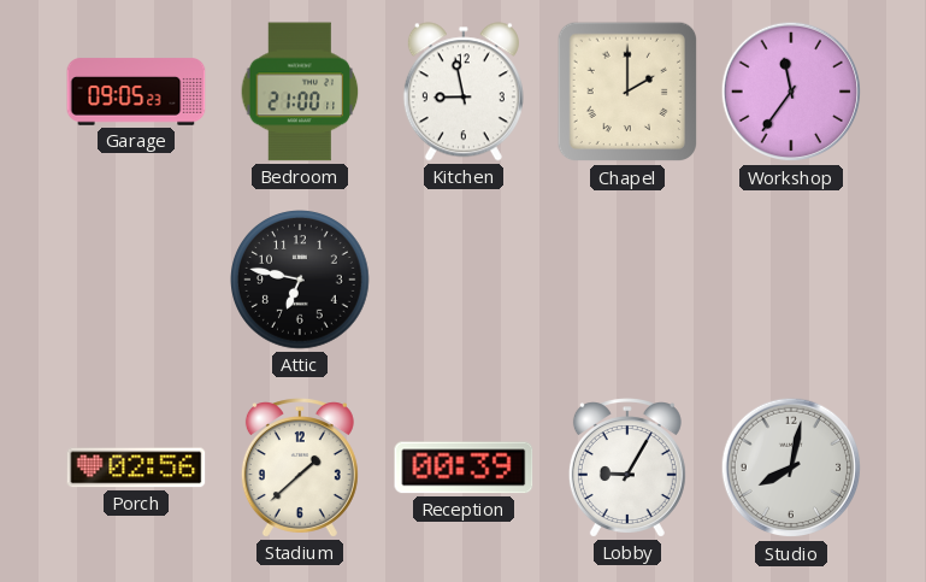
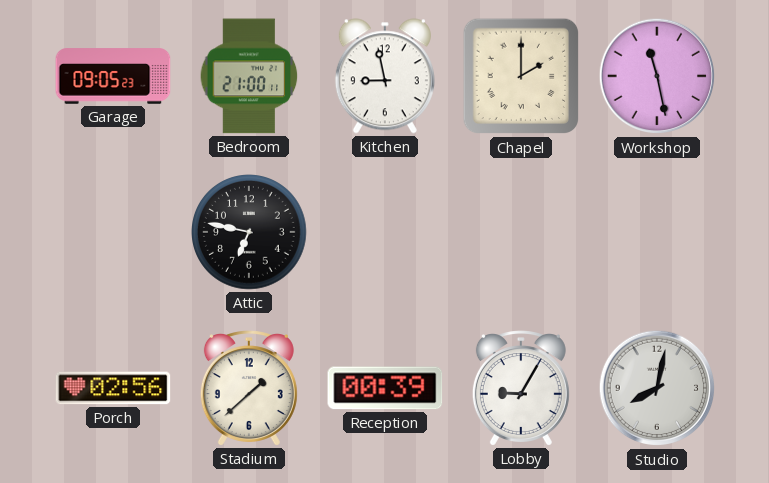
Workshop: 11:36 -> 11:28
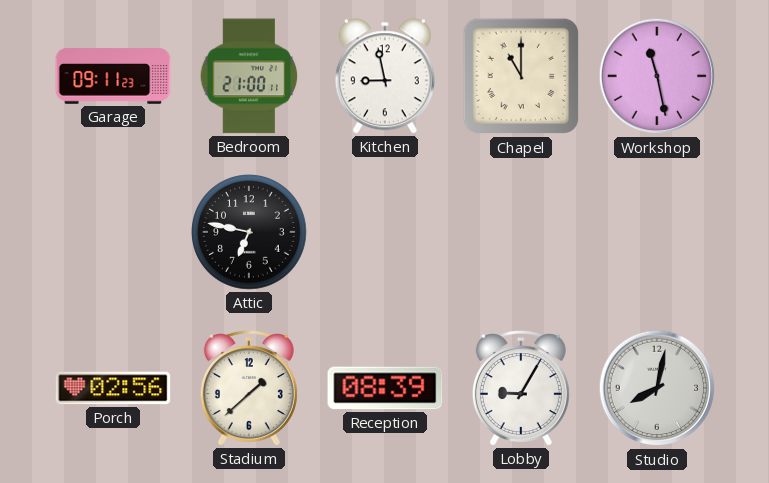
Garage: 09:05 -> 09:11
Chapel: 2:00 -> 11:00
Reception: 00:39 -> 08:39
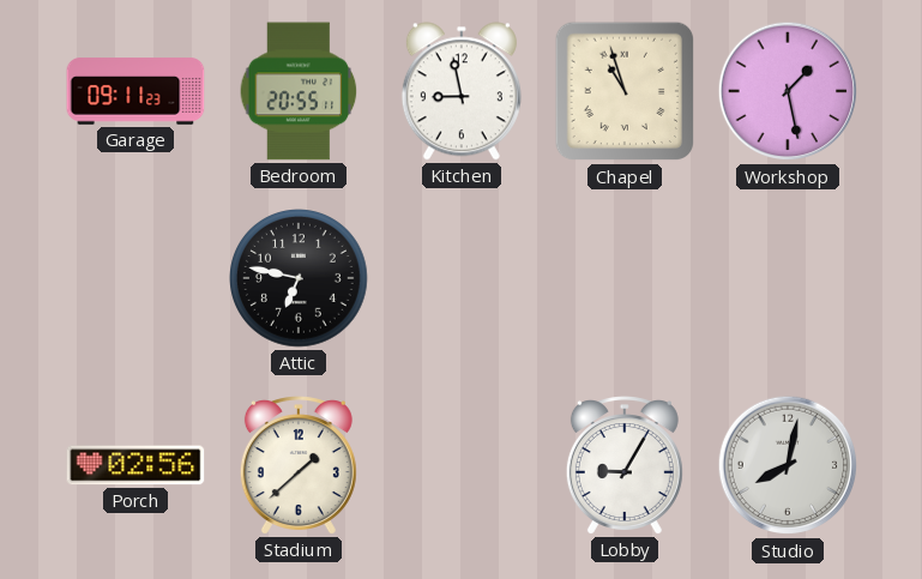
Bedroom: 21:00 -> 20:55
Chapel: 11:00 -> 10:57
Workshop: 11:28 -> 1:28
Reception: 08:39 -> none
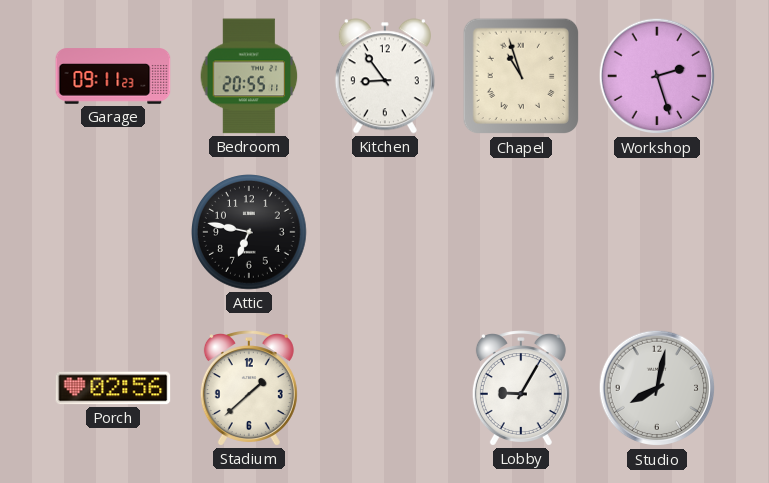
Kitchen: 8:58 -> 8:54
Workshop: 1:28 -> 2:27
